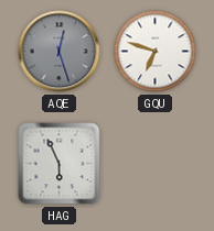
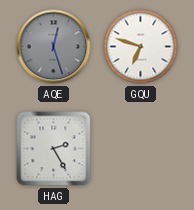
HAG: 5:56 -> 2:25
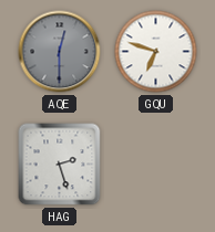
AQE: 12:27 -> 12:30
HAG: 2:25 -> 2:27
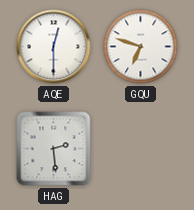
AQE dial: grey -> white
HAG: 2:27 -> 2:29
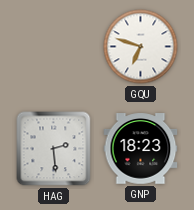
AQE: 12:30 -> none
GNP: none -> 18:23
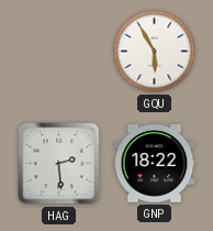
GQU: 6:48 -> 5:55
GNP: 18:23 -> 18:22
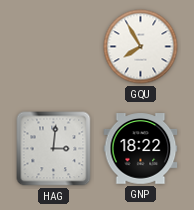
GQU: 5:55 -> 7:55
HAG: 2:29 -> 3:01
